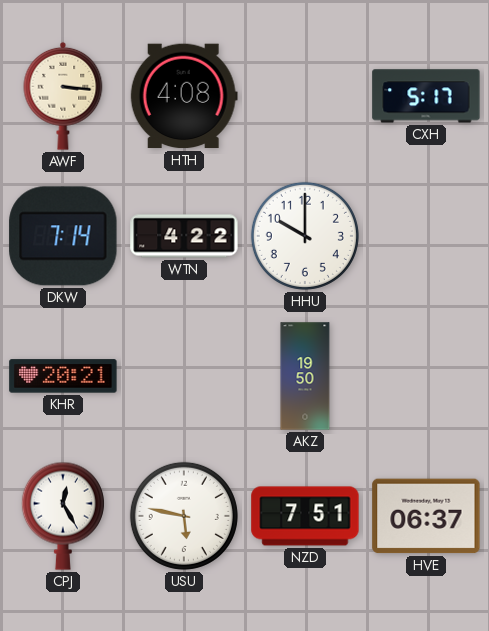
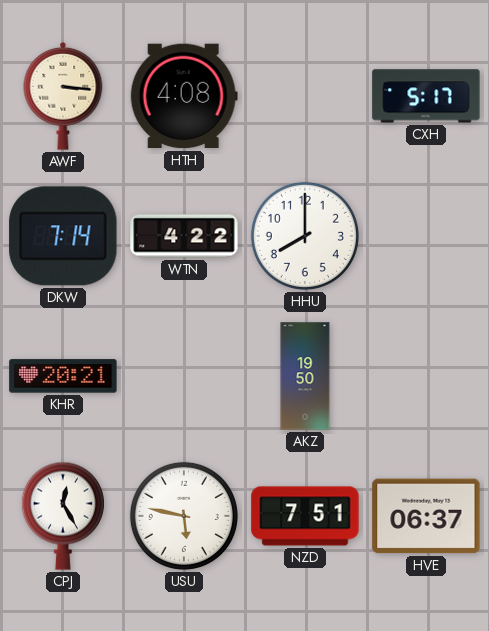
HHU: 10:00 -> 8:00
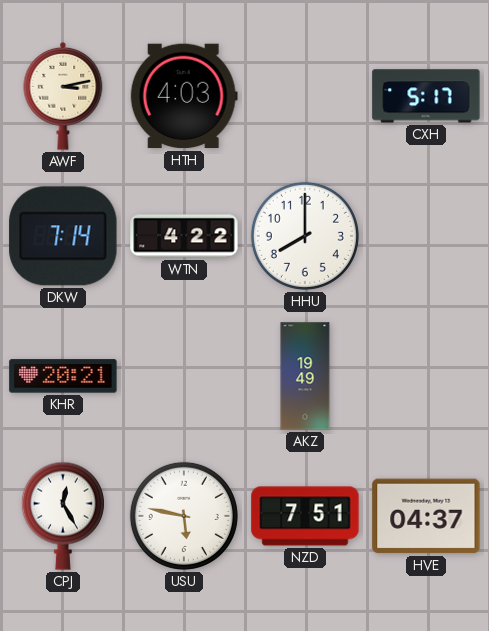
AWF: 3:16 -> 3:13
HTH: 4:08 -> 4:03
AKZ: 19:50 -> 19:49
HVE: 06:37 -> 04:37
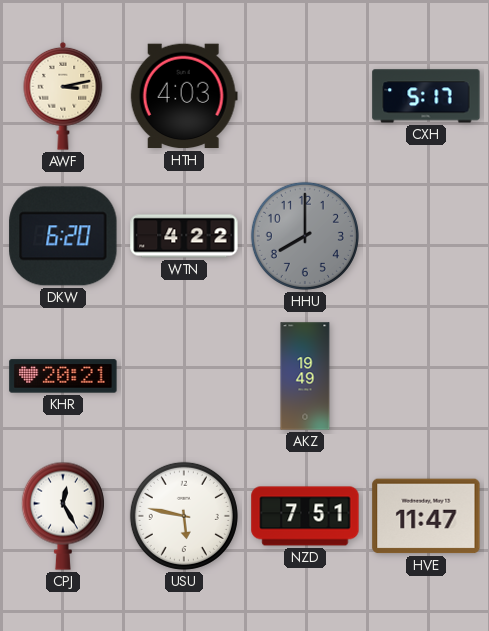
DKW: 7:14 -> 6:20
HHU dial: white -> grey
HVE: 04:37 -> 11:47
